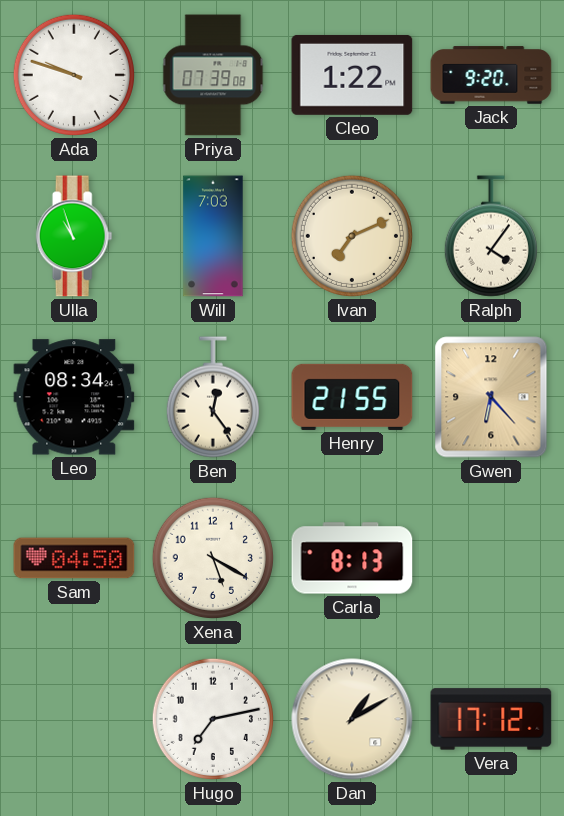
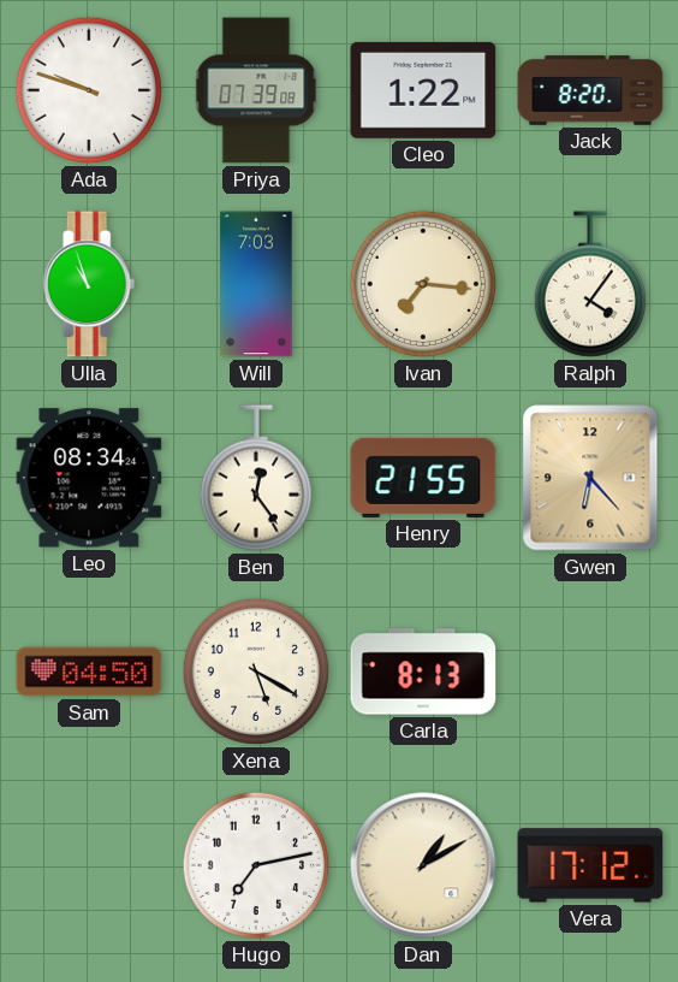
Jack: 9:20 -> 8:20
Ivan: 7:11 -> 7:16
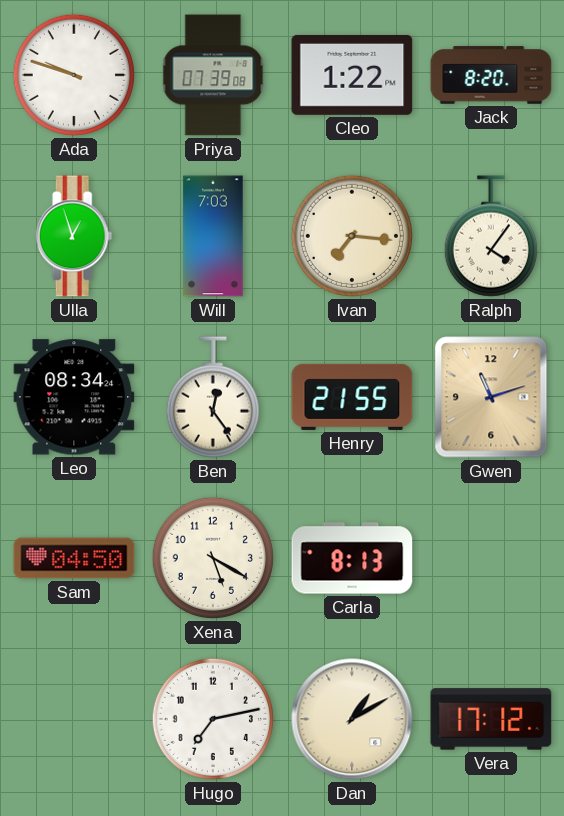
Ulla: 10:57 -> 12:57
Gwen: 6:23 -> 11:12
